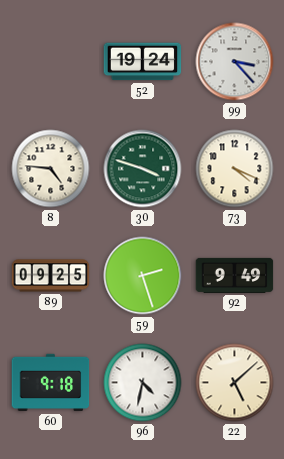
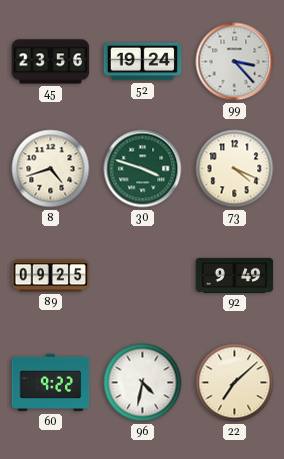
45: none -> 23:56
8: 4:46 -> 4:42
59: 2:27 -> none
60: 9:18 -> 9:22
22: 5:08 -> 7:08
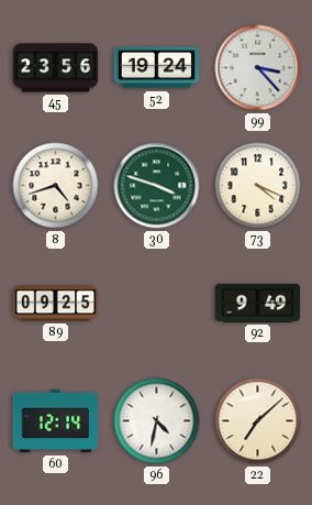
60: 9:22 -> 12:14
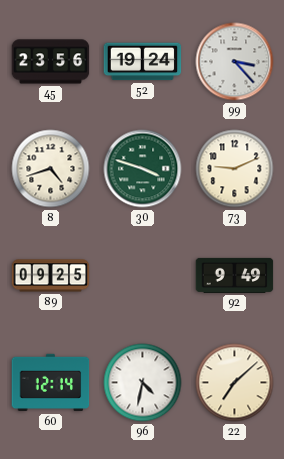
73: 4:19 -> 9:11
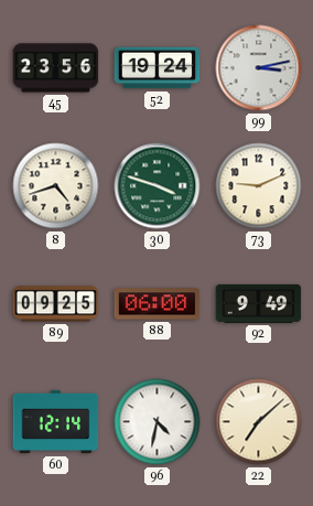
99: 3:23 -> 3:13
88: none -> 06:00
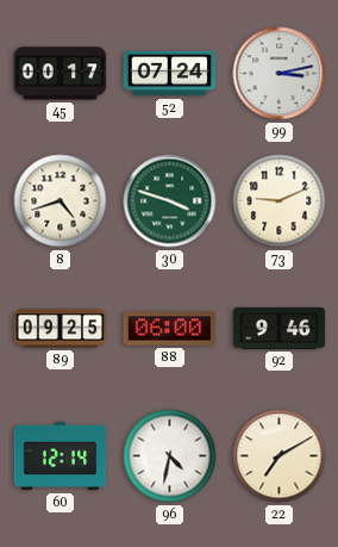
45: 23:56 -> 00:17
52: 19:24 -> 07:24
92: 9:49 -> 9:46
22: 7:08 -> 7:10
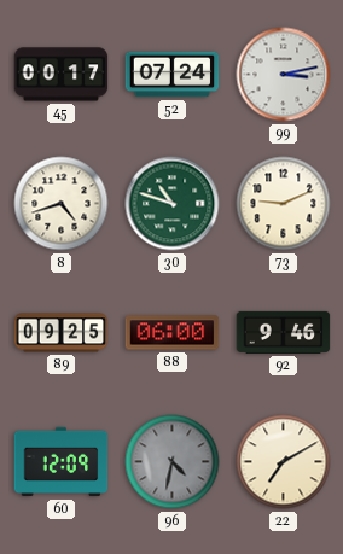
30: 3:48 -> 10:48
60: 12:14 -> 12:09
96 dial: white -> grey
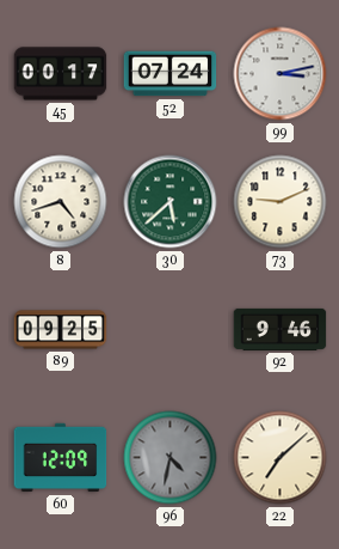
30: 10:48 -> 5:38
88: 06:00 -> none
22: 7:10 -> 7:08
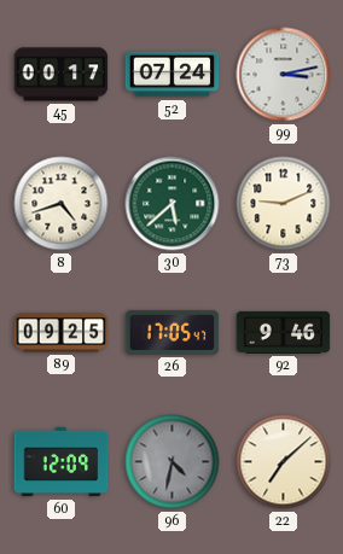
26: none -> 17:05
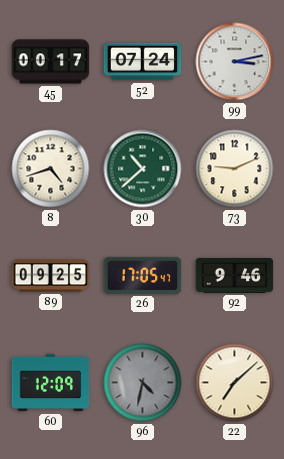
30: 5:38 -> 10:38
